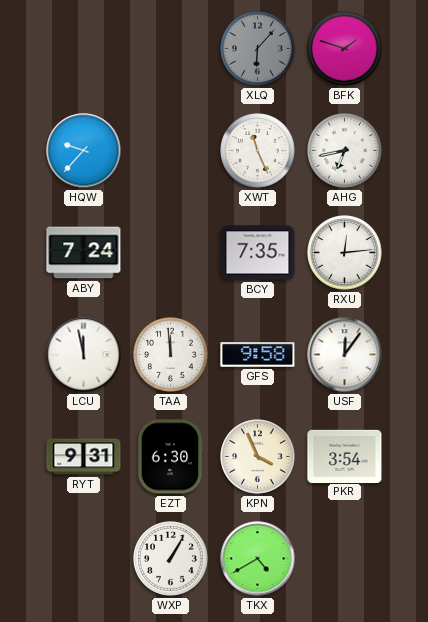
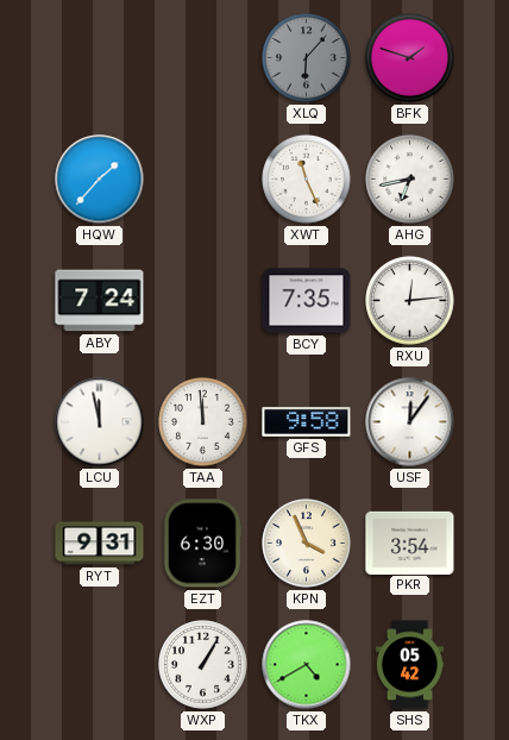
HQW: 9:37 -> 1:37
SHS: none -> 05:42
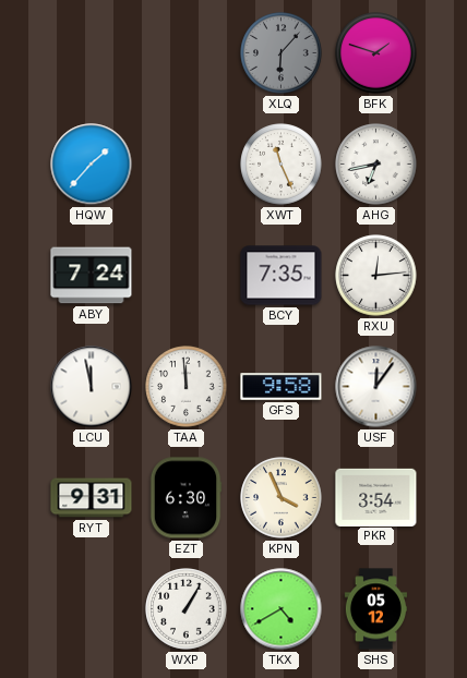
SHS: 05:42 -> 05:12
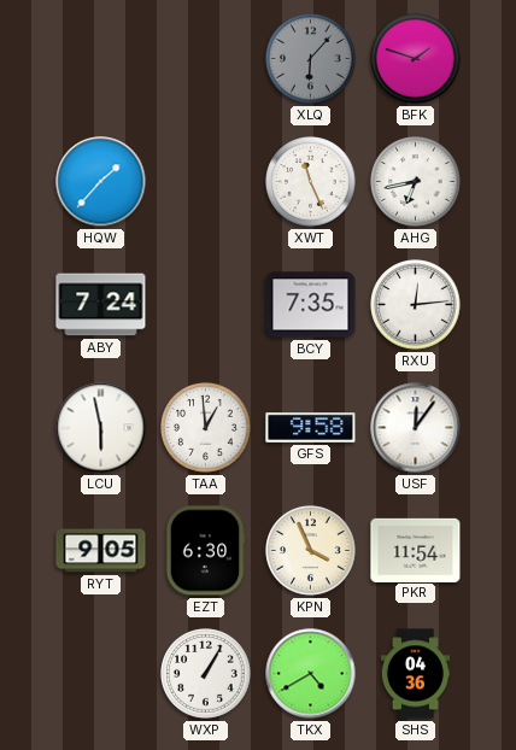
LCU: 11:58 -> 5:58
TAA: 11:59 -> 12:59
RYT: 9:31 -> 9:05
PKR: 3:54 -> 11:54
SHS: 05:12 -> 04:36
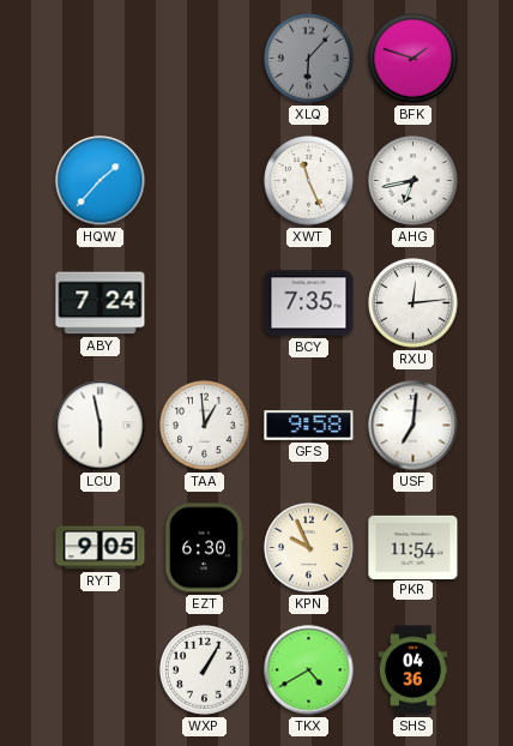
USF: 12:06 -> 7:01
KPN: 3:56 -> 9:56
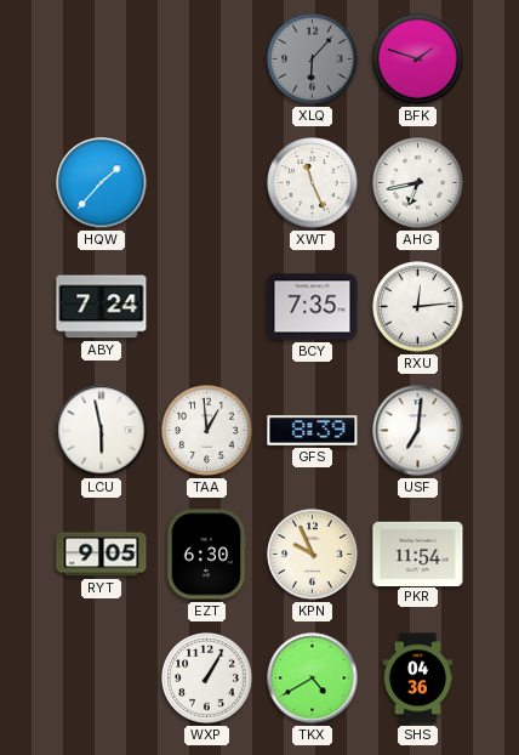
GFS: 9:58 -> 8:39
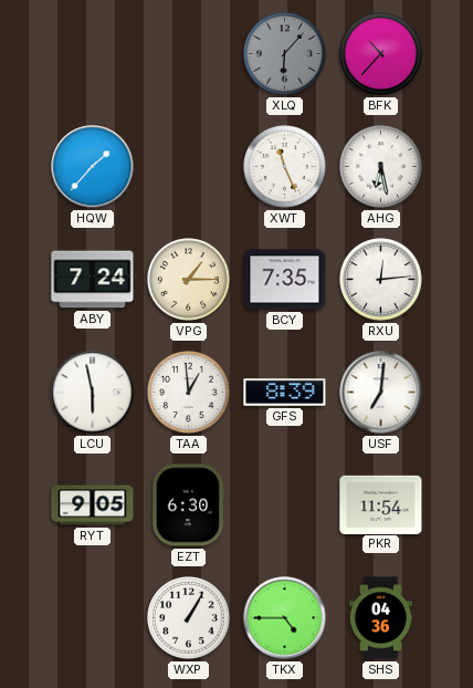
BFK: 1:48 -> 10:37
AHG: 6:43 -> 6:28
VPG: none -> 1:15
KPN: 9:56 -> none
TKX: 4:40 -> 4:45
